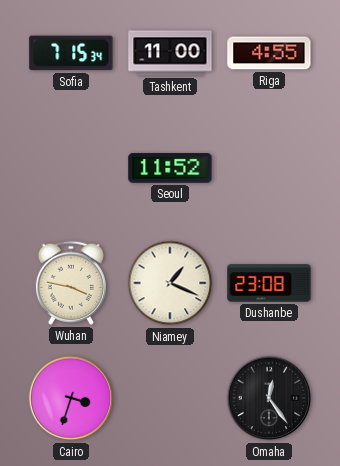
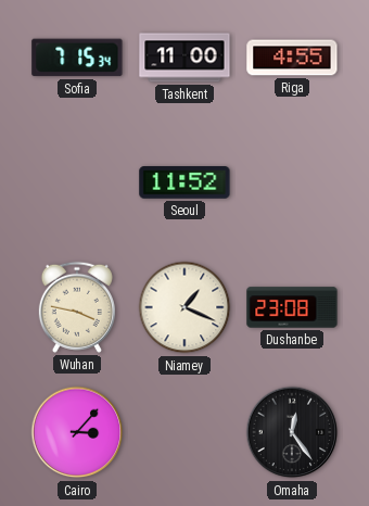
Cairo: 3:33 -> 3:07
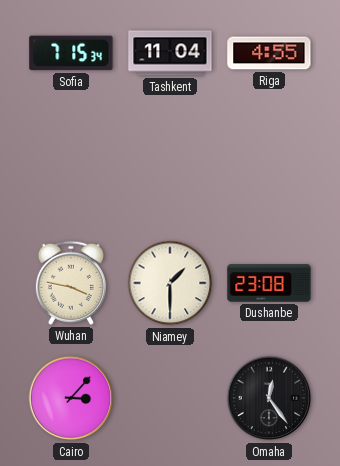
Tashkent: 11:00 -> 11:04
Seoul: 11:52 -> none
Niamey: 1:19 -> 1:30
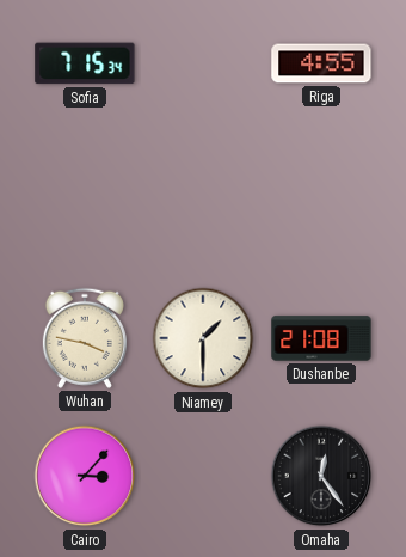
Tashkent: 11:04 -> none
Dushanbe: 23:08 -> 21:08
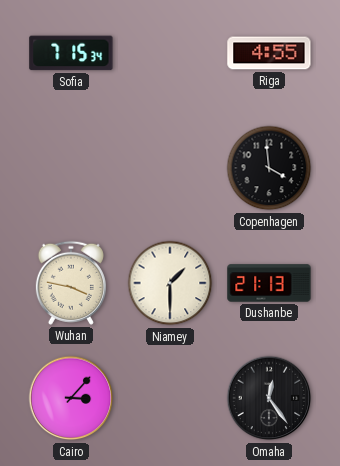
Copenhagen: none -> 3:59
Dushanbe: 21:08 -> 21:13
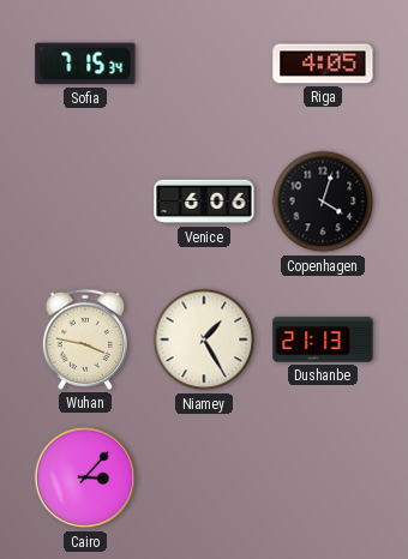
Riga: 4:55 -> 4:05
Venice: none -> 6:06
Copenhagen: 3:59 -> 4:03
Niamey: 1:30 -> 1:25
Omaha: 12:24 -> none
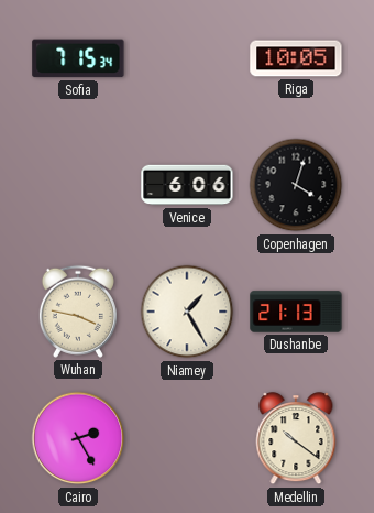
Riga: 4:05 -> 10:05
Cairo: 3:07 -> 2:25
Medellin: none -> 10:21
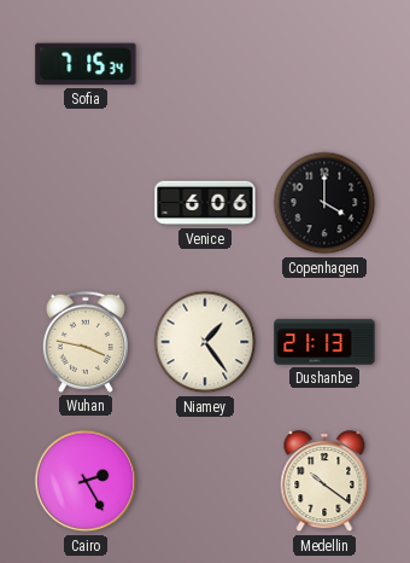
Riga: 10:05 -> none
Copenhagen: 4:03 -> 4:00
Niamey: 1:25 -> 1:24
